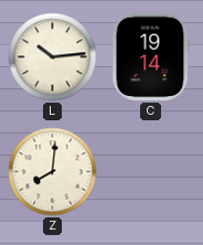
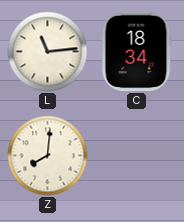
L: 10:14 -> 11:14
C: 19:14 -> 18:34
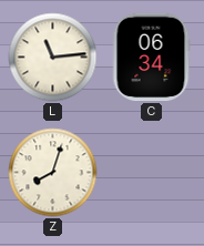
C: 18:34 -> 06:34
Z: 8:01 -> 8:03
